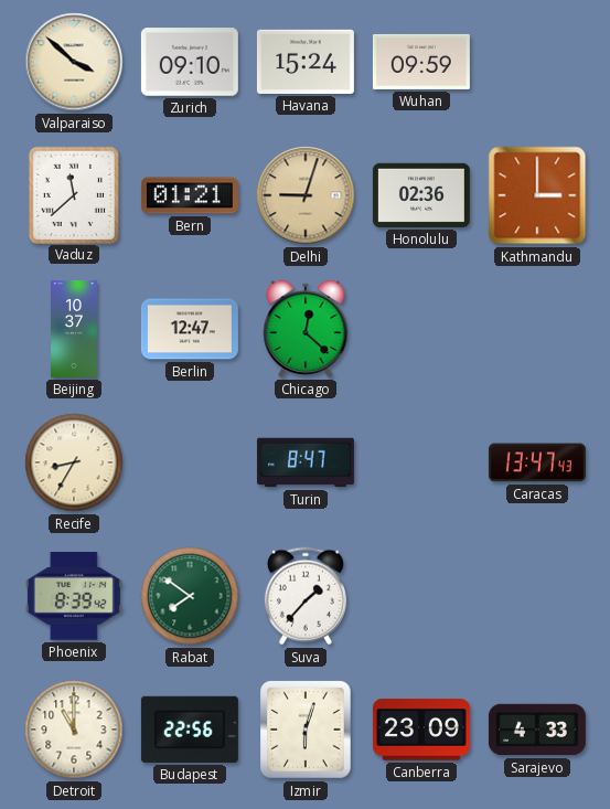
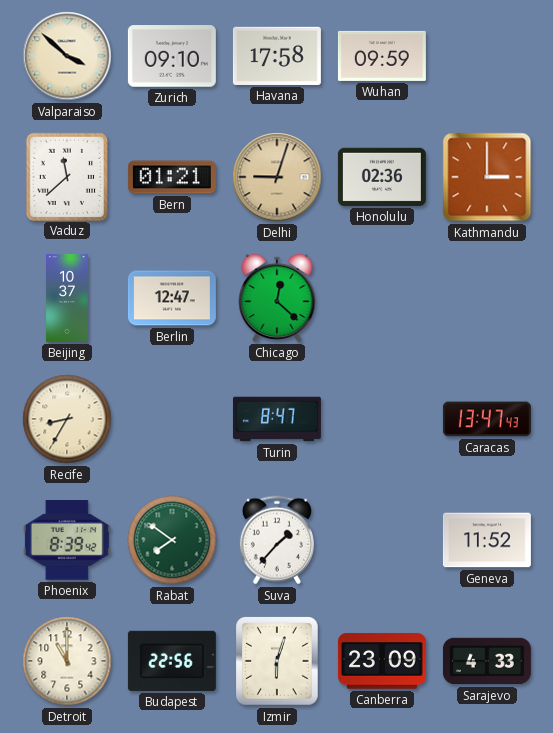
Havana: 15:24 -> 17:58
Geneva: none -> 11:52
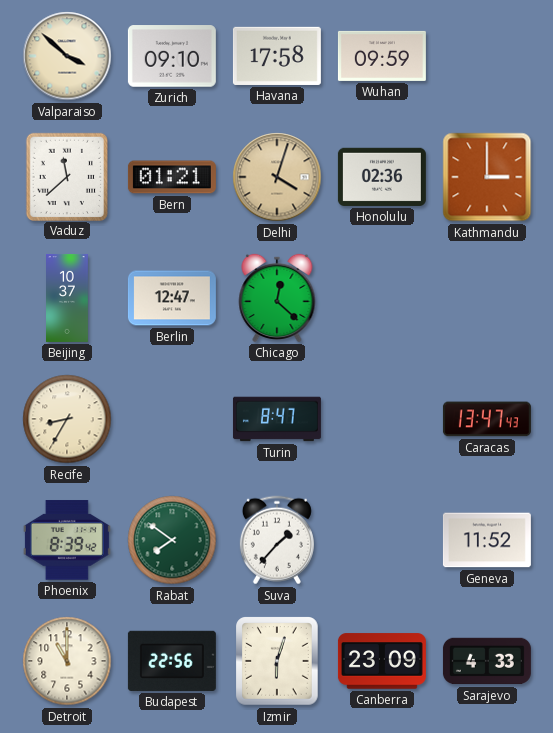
Delhi: 9:03 -> 4:03
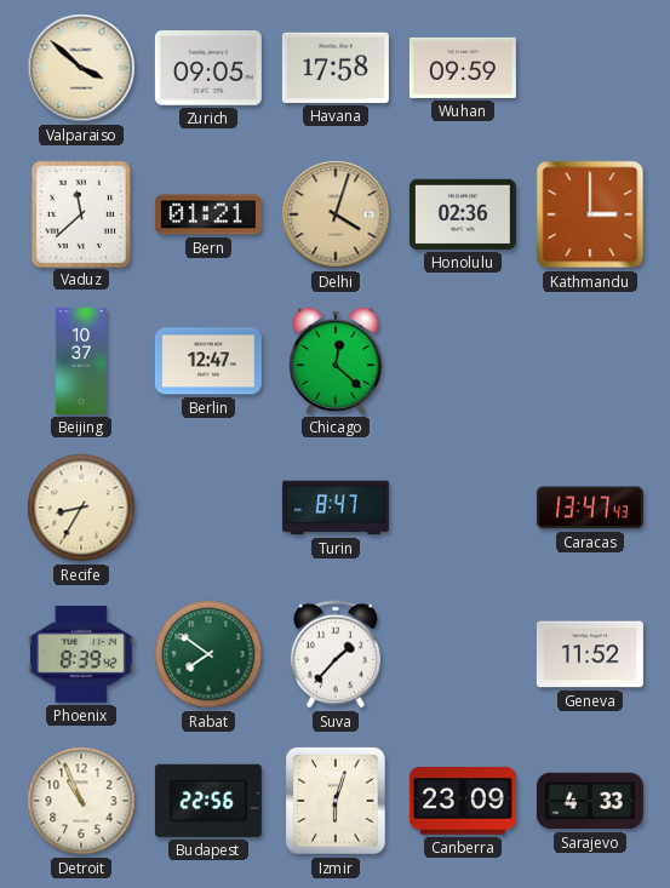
Zurich: 09:10 -> 09:05
Detroit: 11:00 -> 10:56
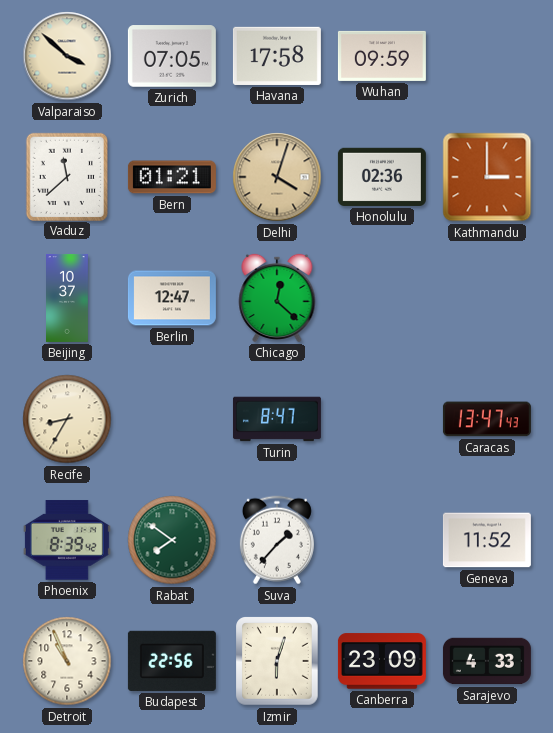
Zurich: 09:05 -> 07:05
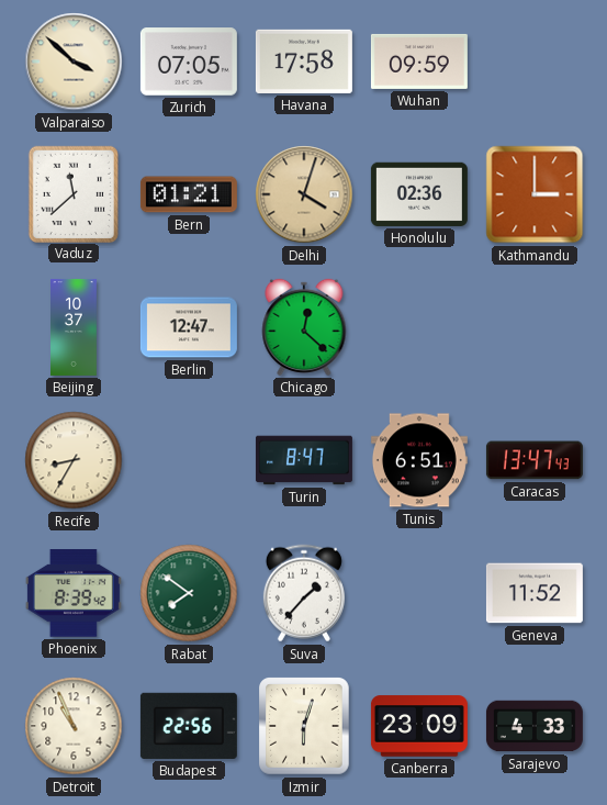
Tunis: none -> 6:51
